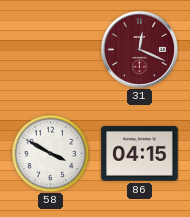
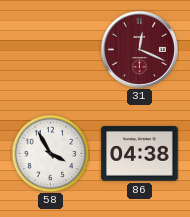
58: 3:50 -> 3:55
86: 04:15 -> 04:38
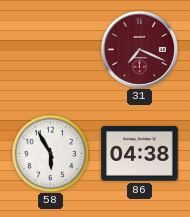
31: 12:19 -> 7:19
58: 3:55 -> 5:55
